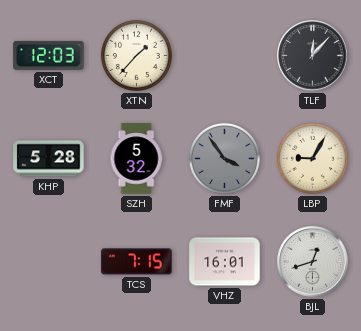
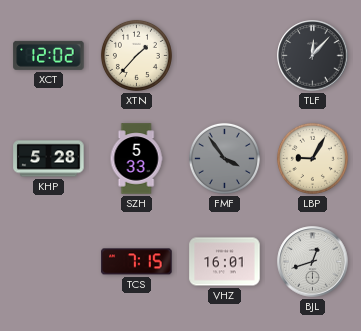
XCT: 12:03 -> 12:02
SZH: 5:32 -> 5:33
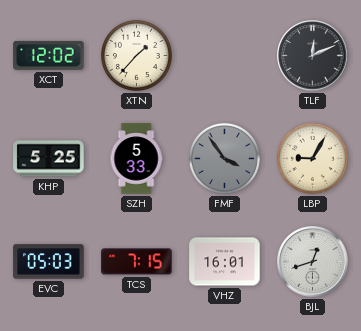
TLF: 12:07 -> 12:11
KHP: 5:28 -> 5:25
EVC: none -> 05:03
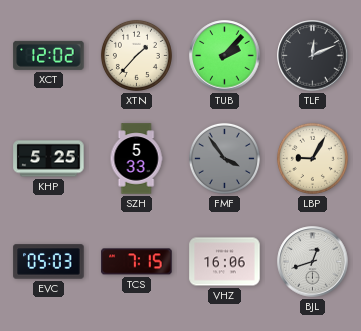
TUB: none -> 2:07
VHZ: 16:01 -> 16:06
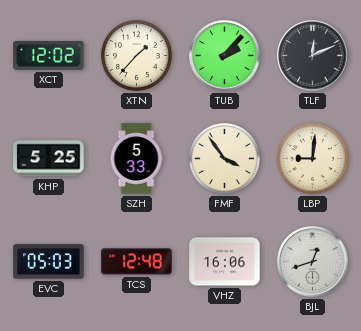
FMF dial: grey -> cream
LBP: 9:05 -> 9:01
TCS: 7:15 -> 12:48
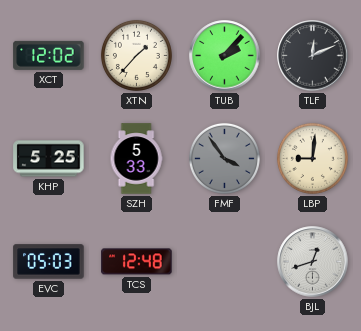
FMF dial: cream -> grey
VHZ: 16:06 -> none
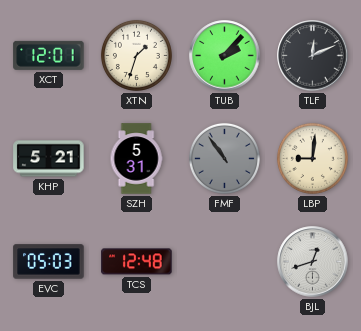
XCT: 12:02 -> 12:01
XTN: 1:37 -> 1:33
KHP: 5:25 -> 5:21
SZH: 5:33 -> 5:31
FMF: 3:54 -> 10:54
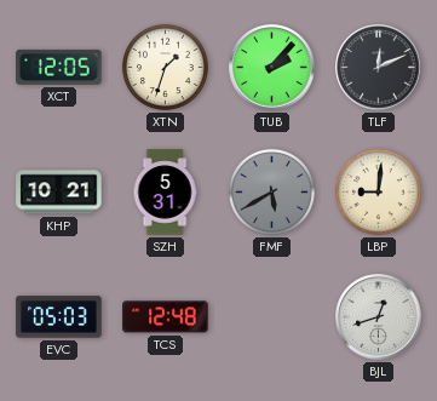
XCT: 12:01 -> 12:05
KHP: 5:21 -> 10:21
FMF: 10:54 -> 5:40
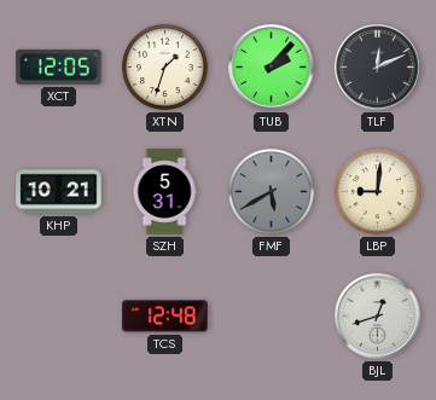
EVC: 05:03 -> none
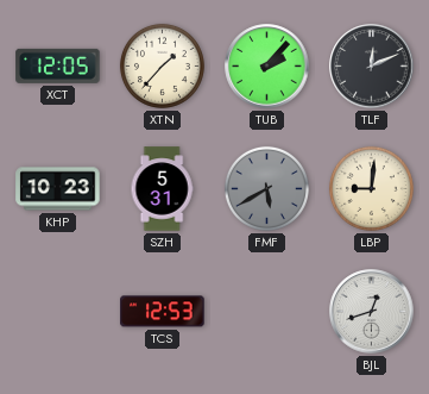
XTN: 1:33 -> 1:37
KHP: 10:21 -> 10:23
TCS: 12:48 -> 12:53
